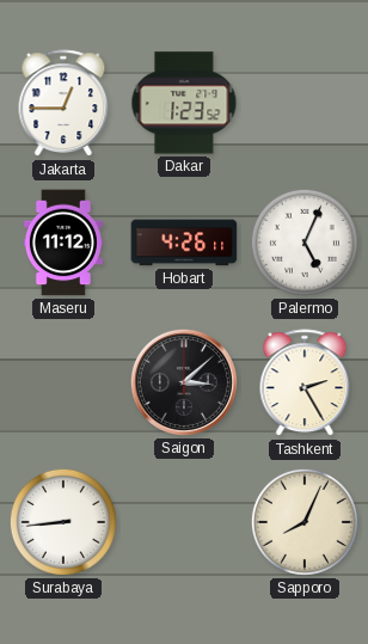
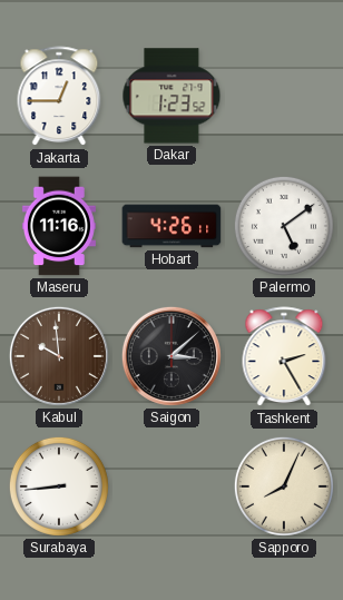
Maseru: 11:12 -> 11:16
Palermo: 5:04 -> 5:09
Kabul: none -> 9:59
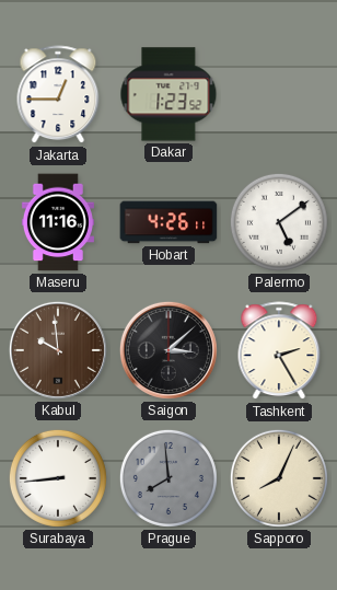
Prague: none -> 7:59
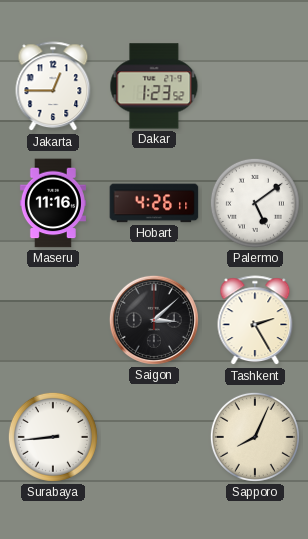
Kabul: 9:59 -> none
Prague: 7:59 -> none
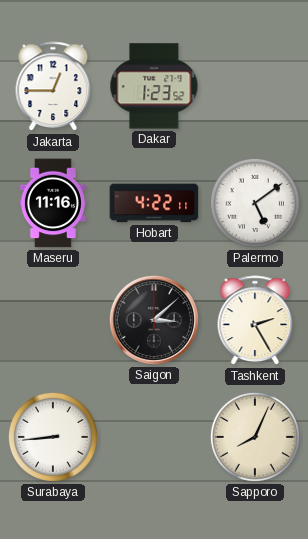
Hobart: 4:26 -> 4:22
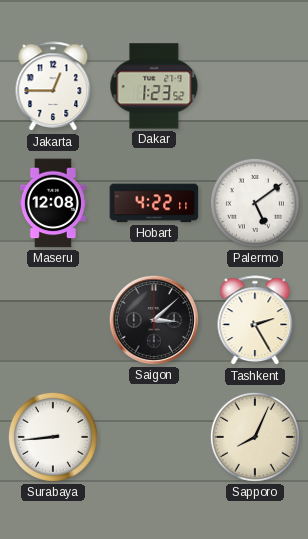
Maseru: 11:16 -> 12:08
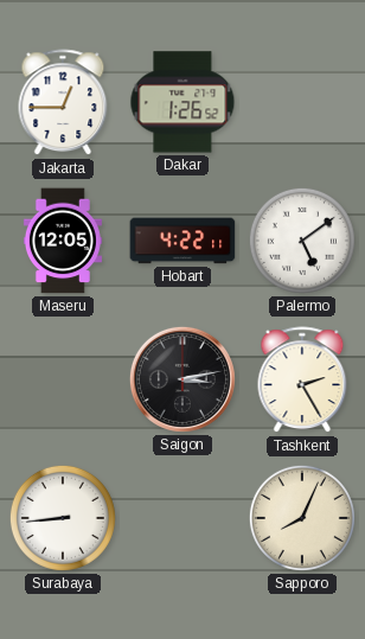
Dakar: 1:23 -> 1:26
Maseru: 12:08 -> 12:05
Saigon: 3:08 -> 3:13
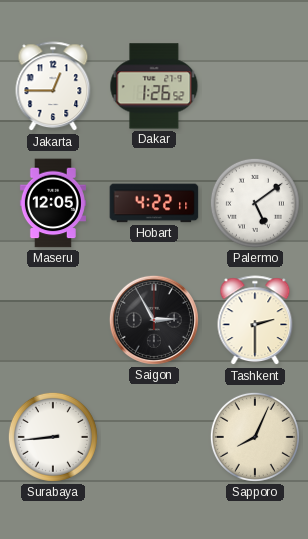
Saigon: 3:13 -> 2:55
Tashkent: 2:25 -> 2:30
